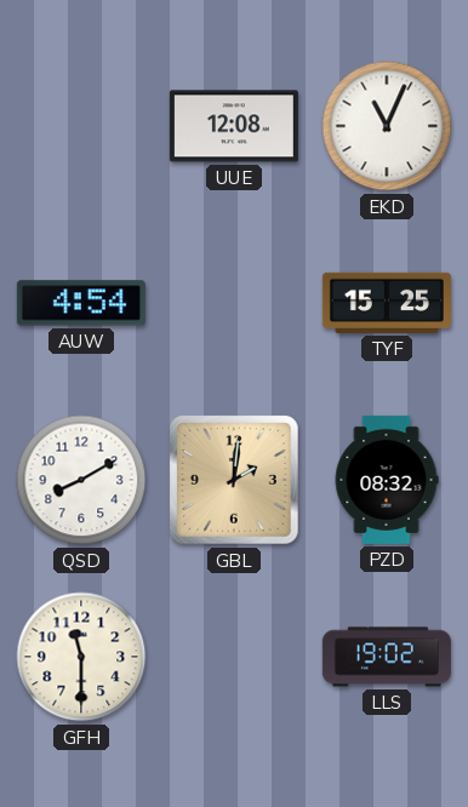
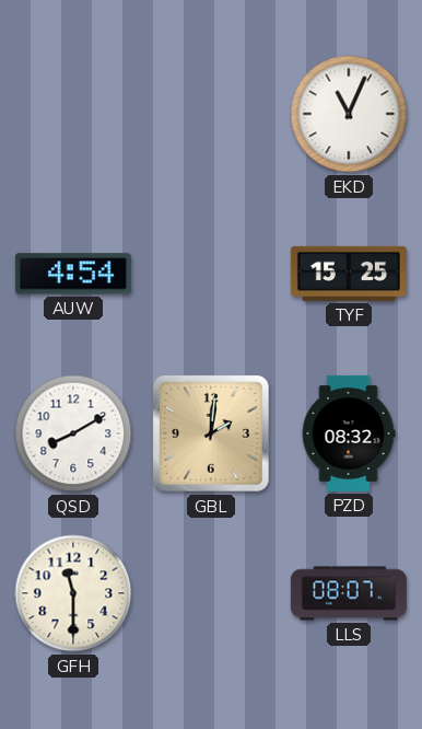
UUE: 12:08 -> none
LLS: 19:02 -> 08:07
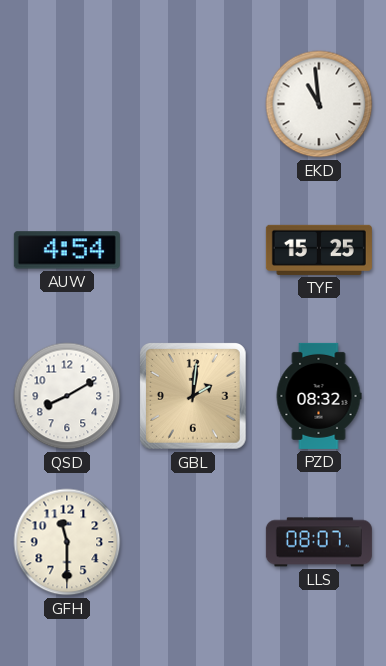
EKD: 11:04 -> 10:59
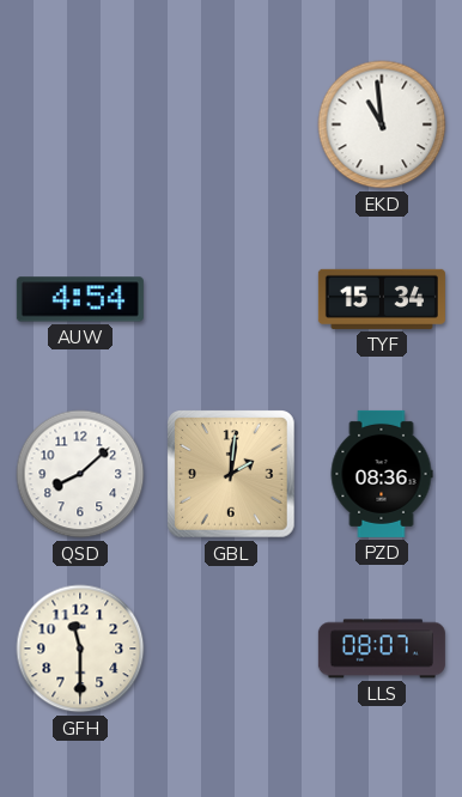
TYF: 15:25 -> 15:34
QSD: 8:10 -> 8:08
PZD: 08:32 -> 08:36
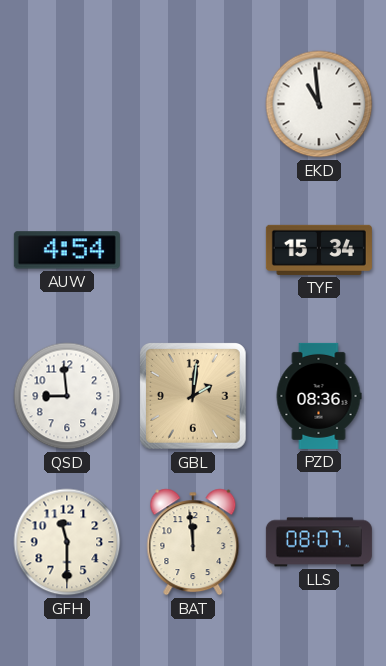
QSD: 8:08 -> 8:59
BAT: none -> 11:59
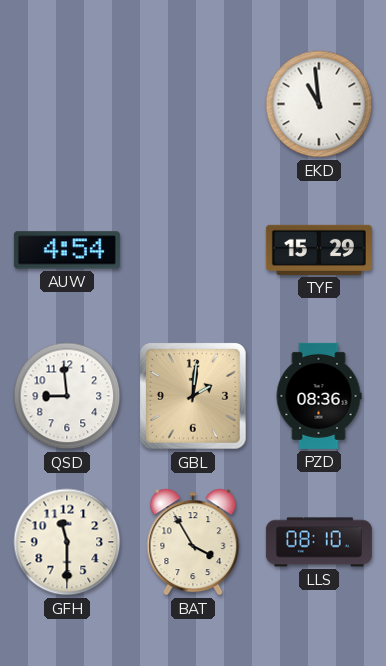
TYF: 15:34 -> 15:29
BAT: 11:59 -> 3:55
LLS: 08:07 -> 08:10
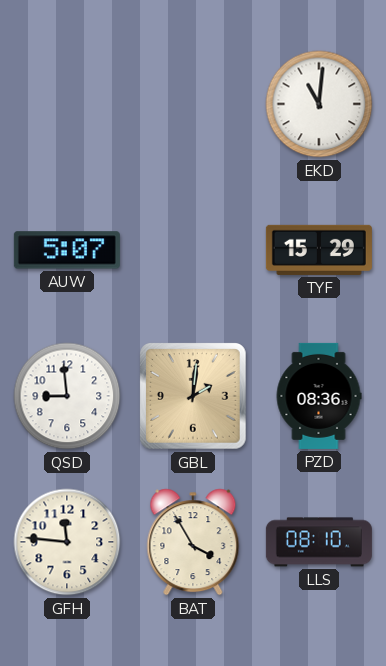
EKD: 10:59 -> 11:01
AUW: 4:54 -> 5:07
GFH: 11:30 -> 11:46
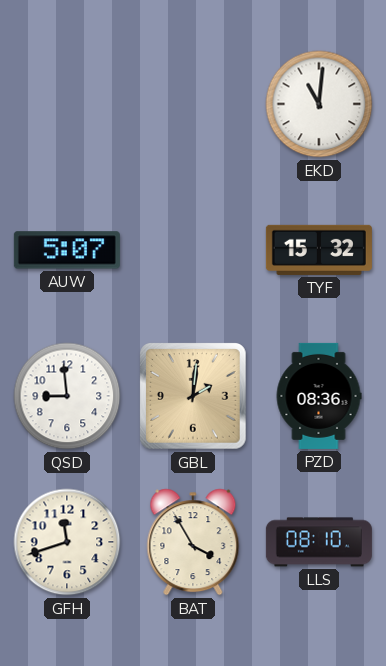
TYF: 15:29 -> 15:32
GFH: 11:46 -> 11:42
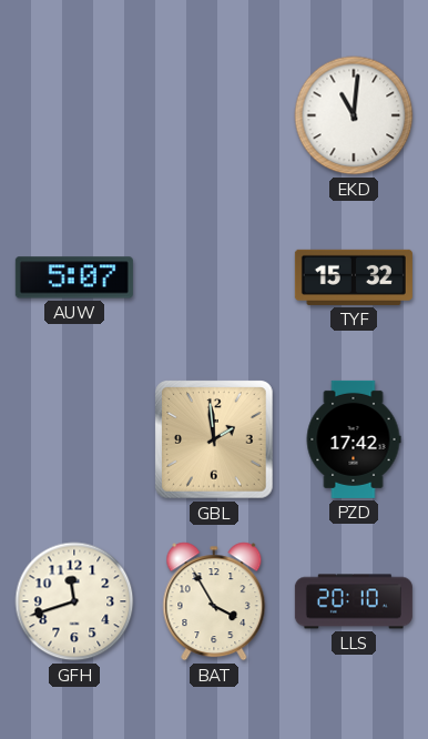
QSD: 8:59 -> none
GBL: 2:01 -> 1:59
PZD: 08:36 -> 17:42
LLS: 08:10 -> 20:10
